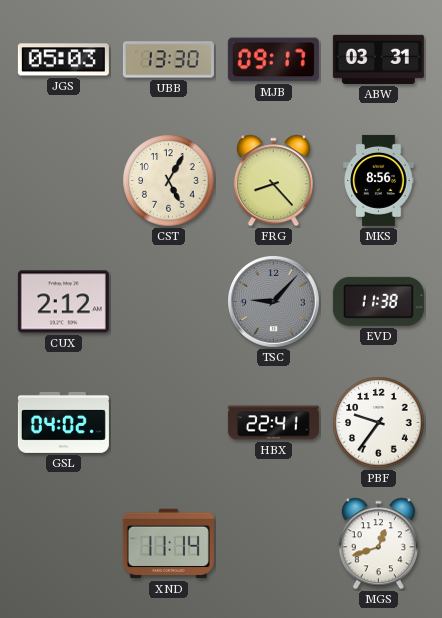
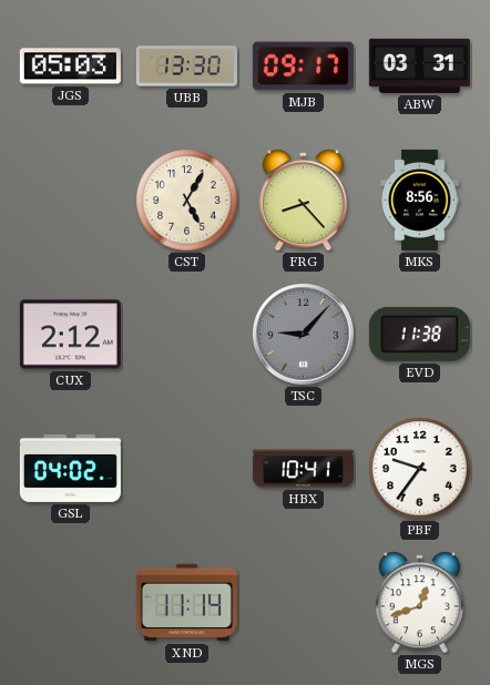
HBX: 22:41 -> 10:41
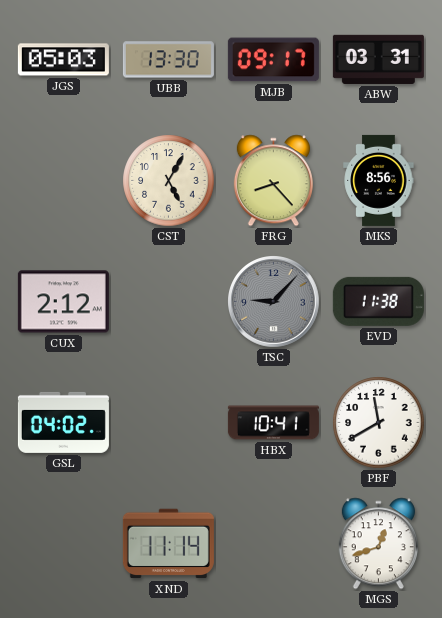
PBF: 9:36 -> 11:40
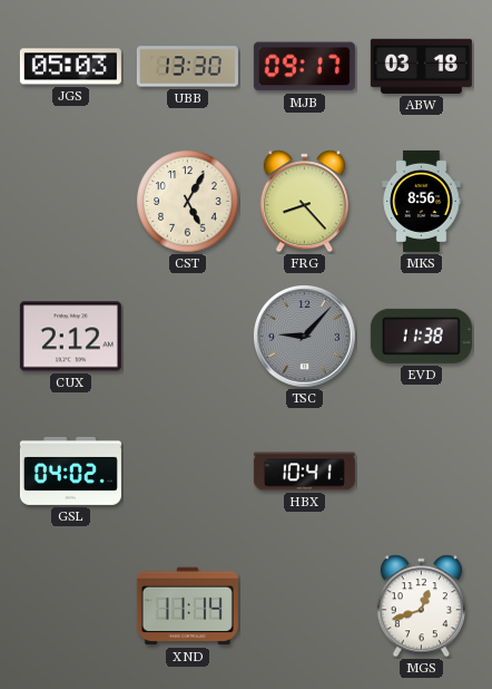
ABW: 03:31 -> 03:18
PBF: 11:40 -> none
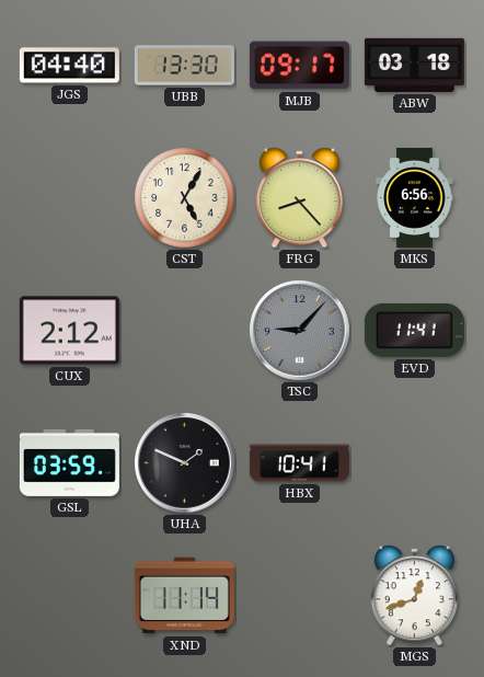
JGS: 05:03 -> 04:40
MKS: 8:56 -> 6:56
EVD: 11:38 -> 11:41
GSL: 04:02 -> 03:59
UHA: none -> 1:49
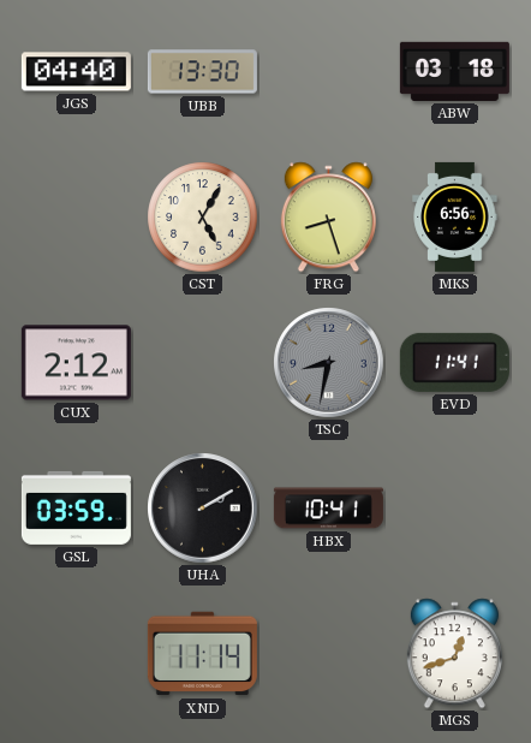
MJB: 09:17 -> none
FRG: 8:23 -> 8:27
TSC: 9:07 -> 8:32
UHA: 1:49 -> 2:10
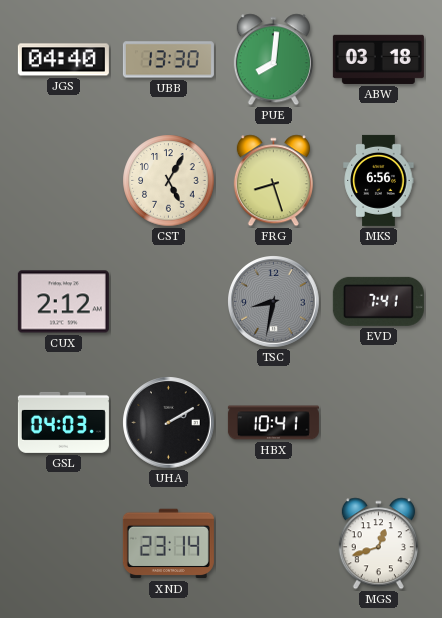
PUE: none -> 8:01
EVD: 11:41 -> 7:41
GSL: 03:59 -> 04:03
XND: 11:14 -> 23:14
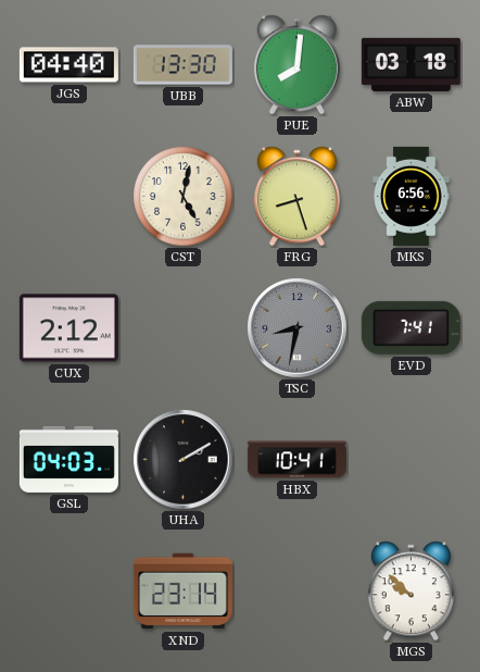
CST: 5:05 -> 5:02
MGS: 12:42 -> 9:52
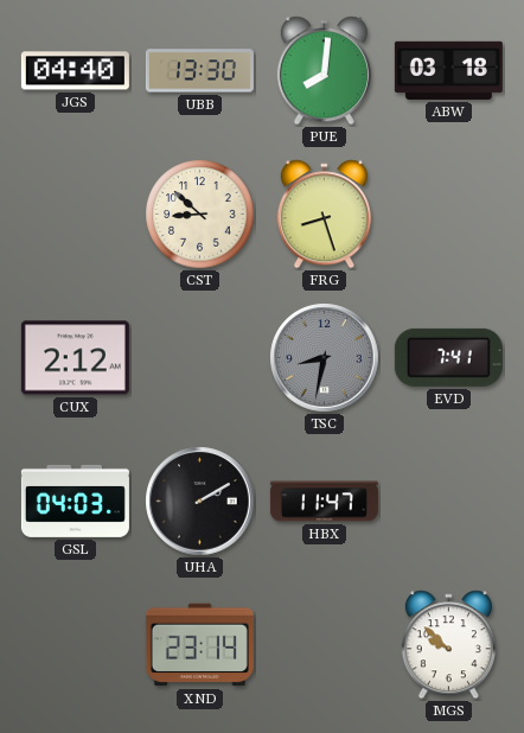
CST: 5:02 -> 8:52
MKS: 6:56 -> none
HBX: 10:41 -> 11:47
